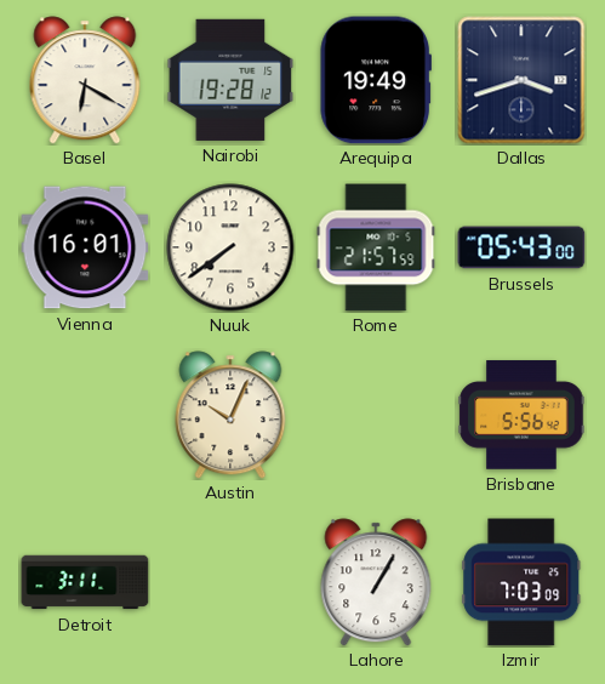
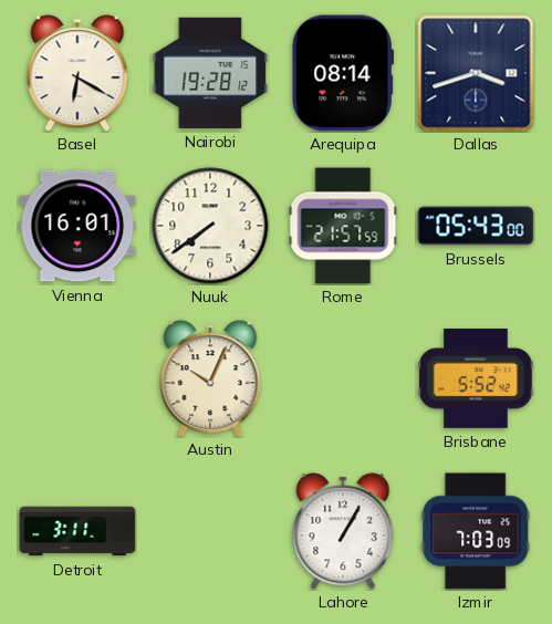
Arequipa: 19:49 -> 08:14
Brisbane: 5:56 -> 5:52
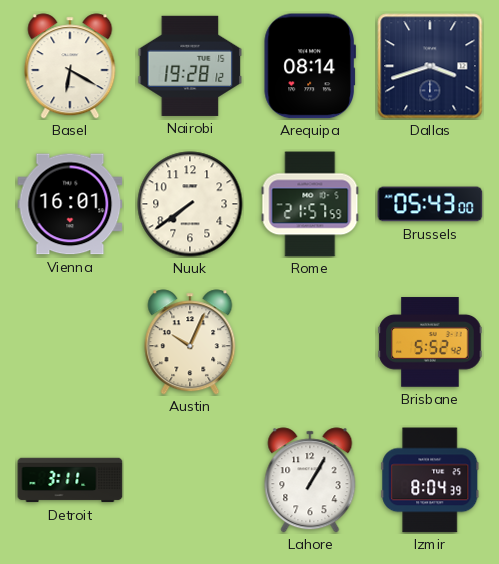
Izmir: 7:03 -> 8:04
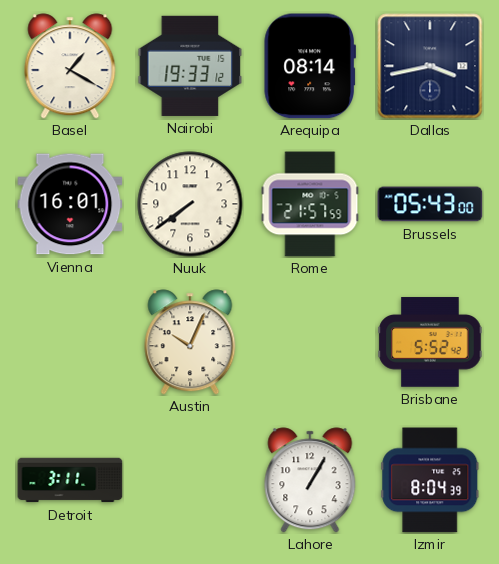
Basel: 6:20 -> 1:20
Nairobi: 19:28 -> 19:33
Dallas: 3:42 -> 3:43
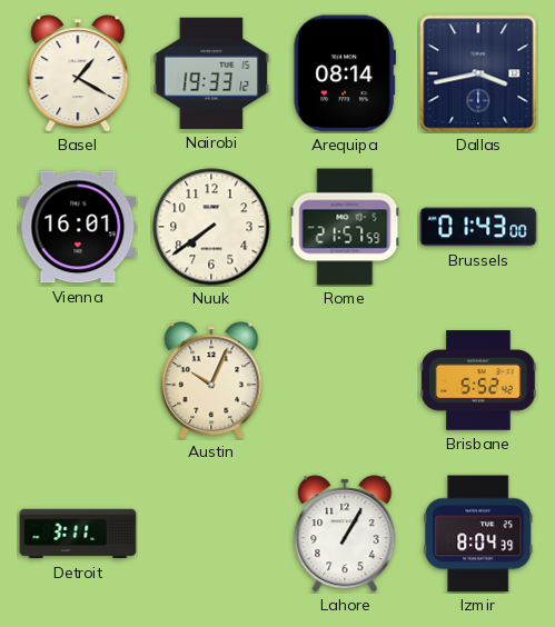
Brussels: 05:43 -> 01:43
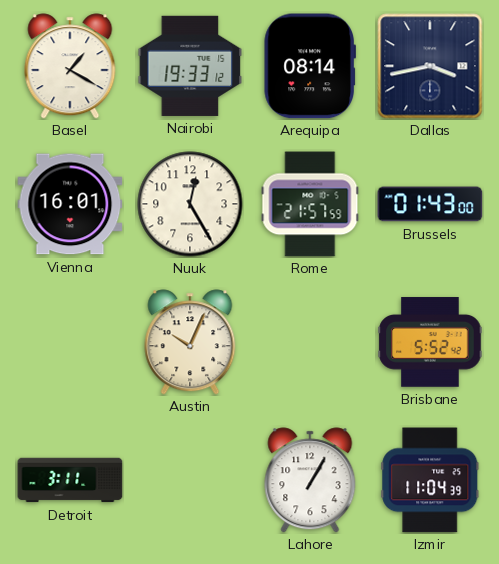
Nuuk: 7:39 -> 12:25
Izmir: 8:04 -> 11:04
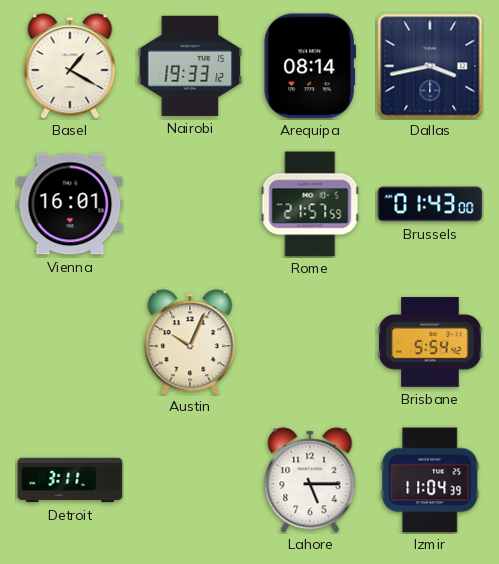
Nuuk: 12:25 -> none
Brisbane: 5:52 -> 5:54
Lahore: 1:05 -> 5:15
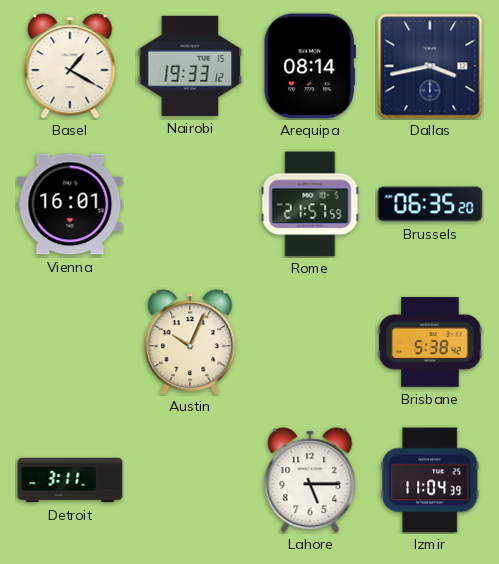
Brussels: 01:43 -> 06:35
Brisbane: 5:54 -> 5:38
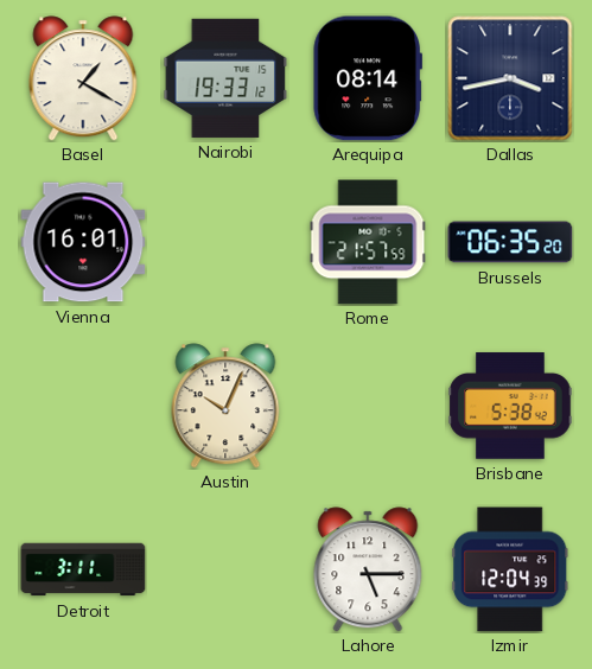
Izmir: 11:04 -> 12:04
